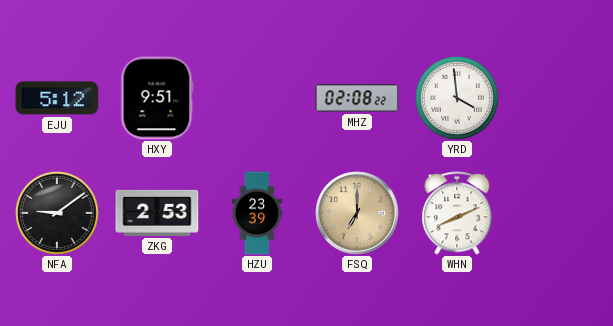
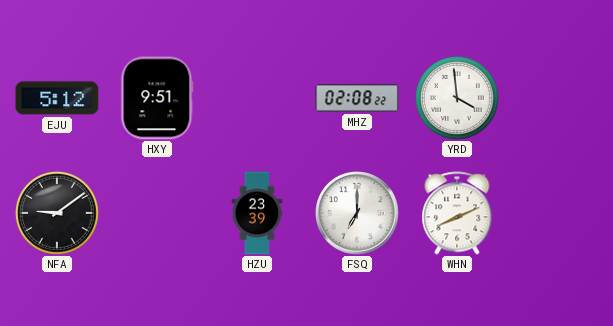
ZKG: 2:53 -> none
FSQ dial: champagne -> white
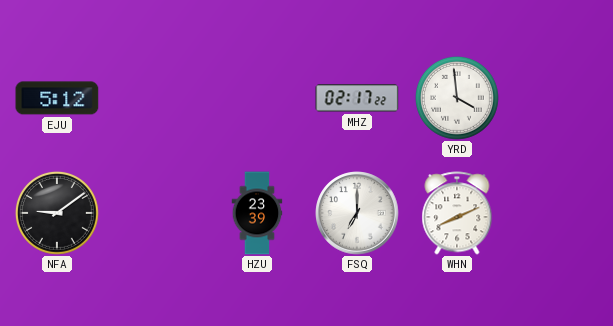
HXY: 9:51 -> none
MHZ: 02:08 -> 02:17
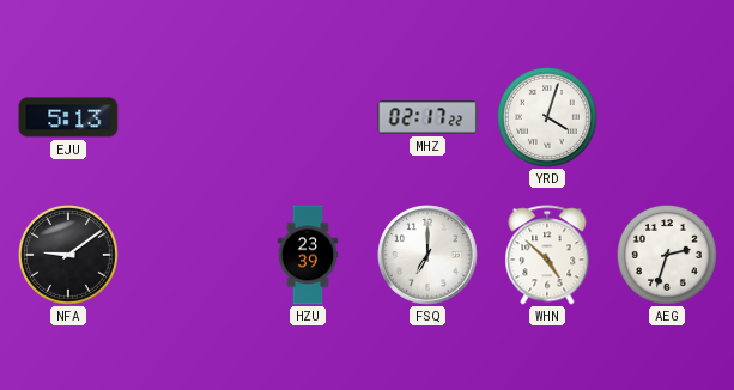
EJU: 5:12 -> 5:13
YRD: 3:59 -> 4:03
WHN: 8:11 -> 4:52
AEG: none -> 2:33
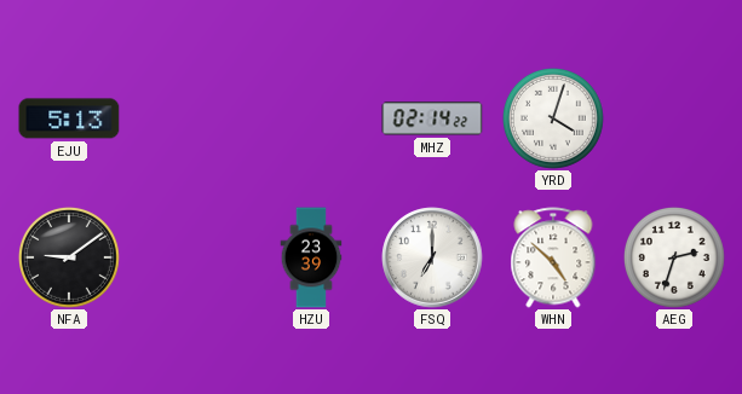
MHZ: 02:17 -> 02:14
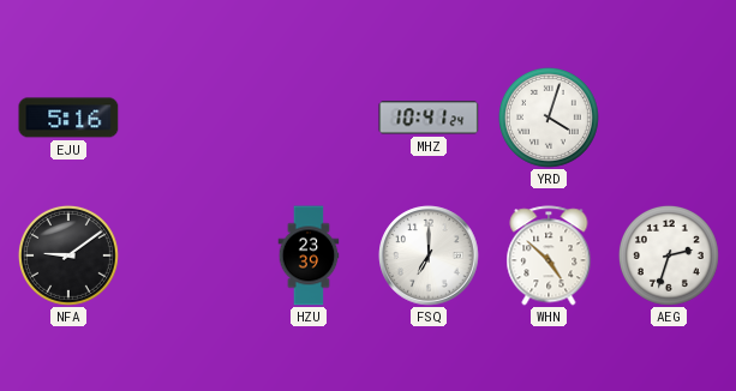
EJU: 5:13 -> 5:16
MHZ: 02:14 -> 10:41
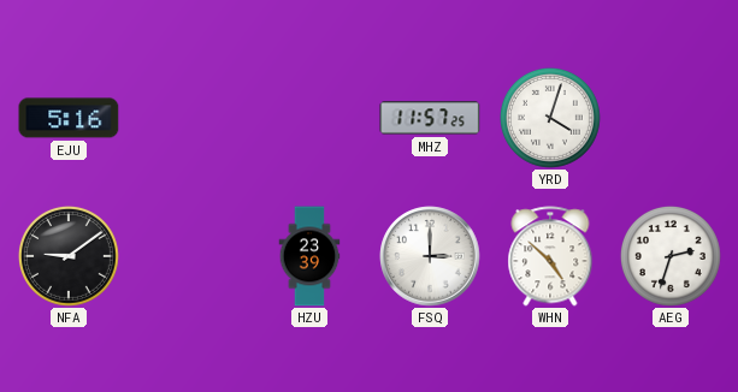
MHZ: 10:41 -> 11:57
FSQ: 7:00 -> 3:00
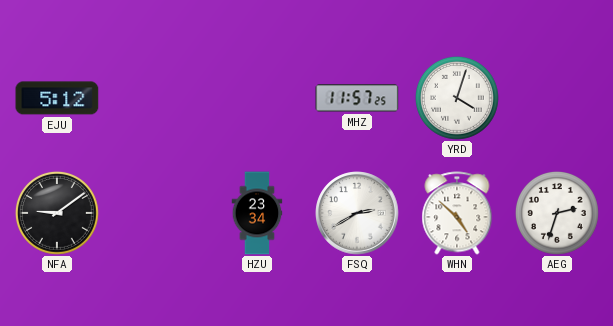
EJU: 5:16 -> 5:12
HZU: 23:39 -> 23:34
FSQ: 3:00 -> 2:40
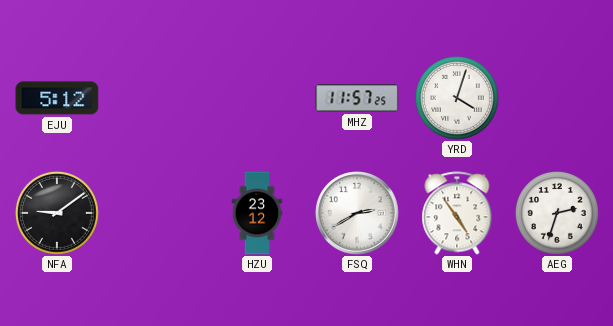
HZU: 23:34 -> 23:12
WHN: 4:52 -> 4:54
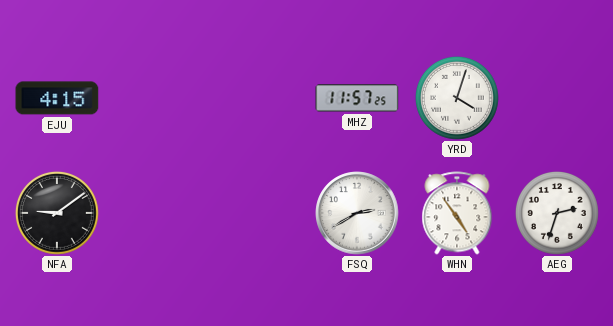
EJU: 5:12 -> 4:15
HZU: 23:12 -> none
